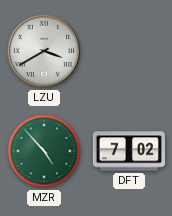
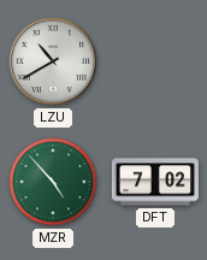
LZU: 3:40 -> 10:40
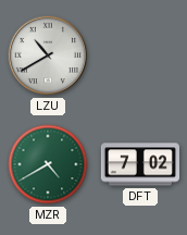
MZR: 4:53 -> 4:40
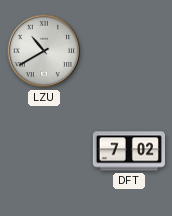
MZR: 4:40 -> none
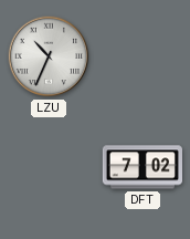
LZU: 10:40 -> 10:34
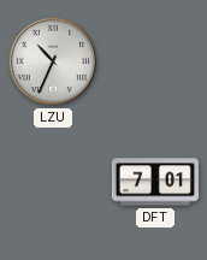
DFT: 7:02 -> 7:01
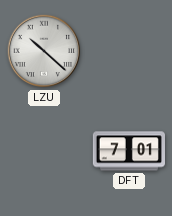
LZU: 10:34 -> 10:22
